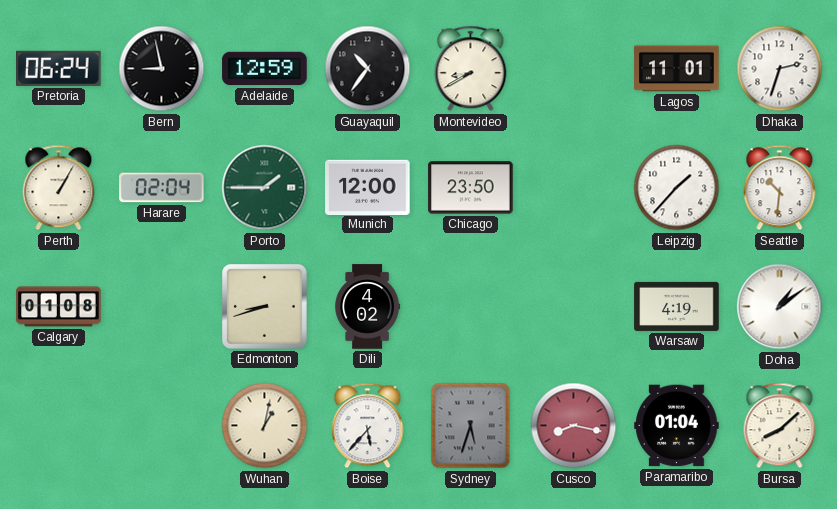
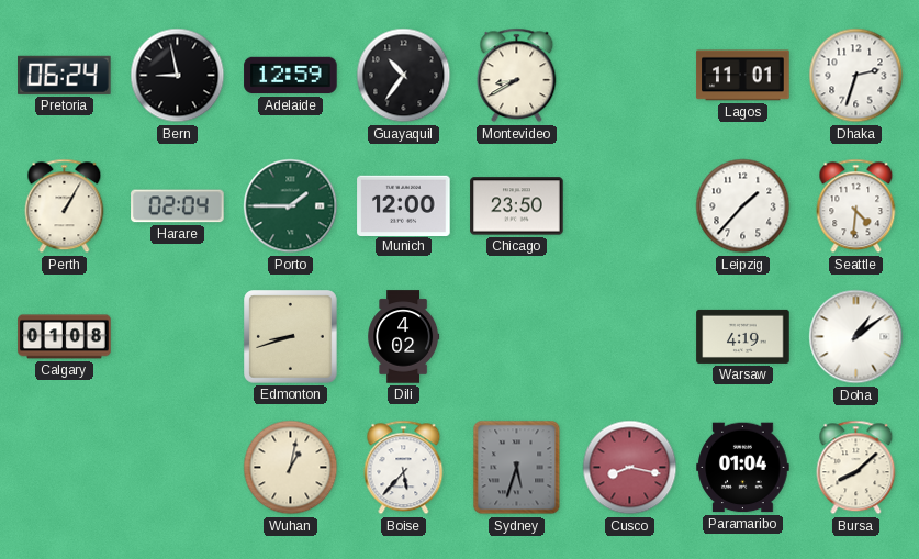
Seattle: 10:31 -> 4:31
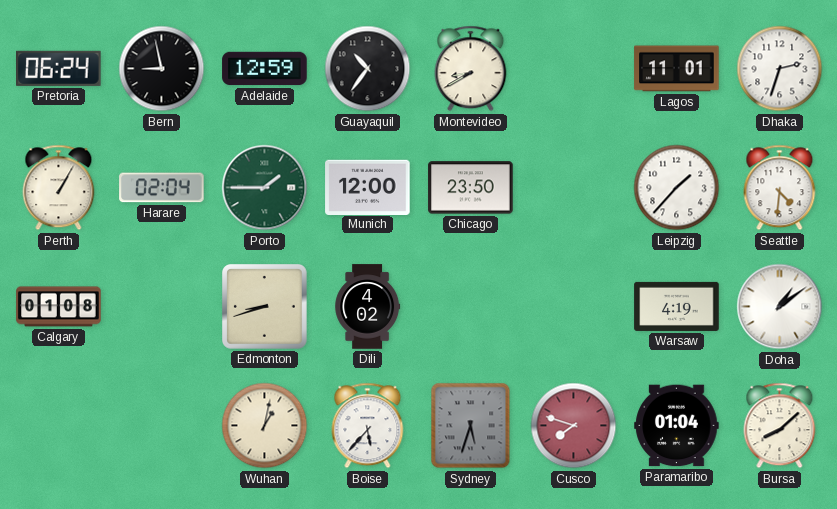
Cusco: 8:17 -> 7:48
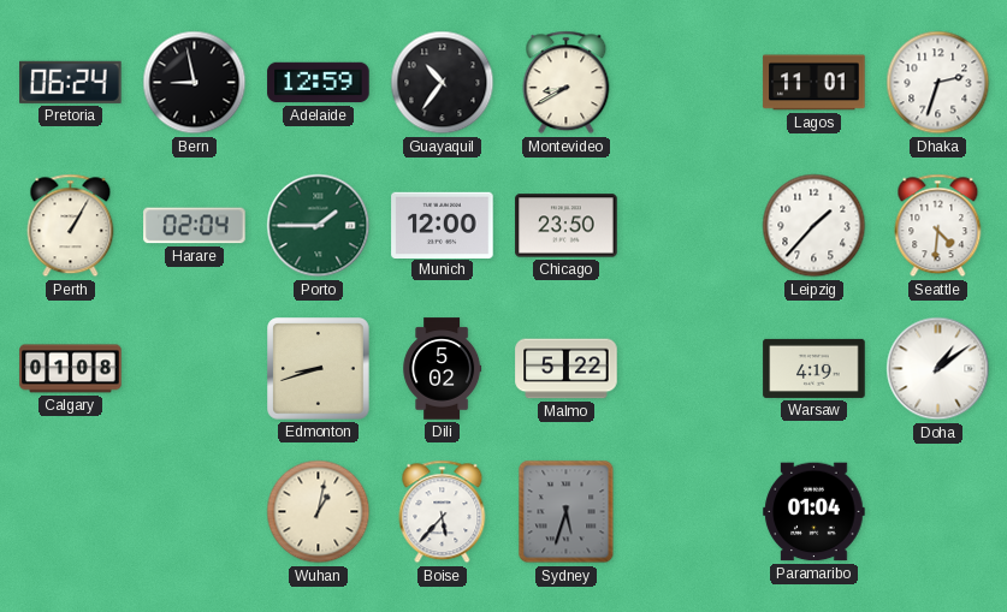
Dili: 4:02 -> 5:02
Malmo: none -> 5:22
Cusco: 7:48 -> none
Bursa: 8:08 -> none
